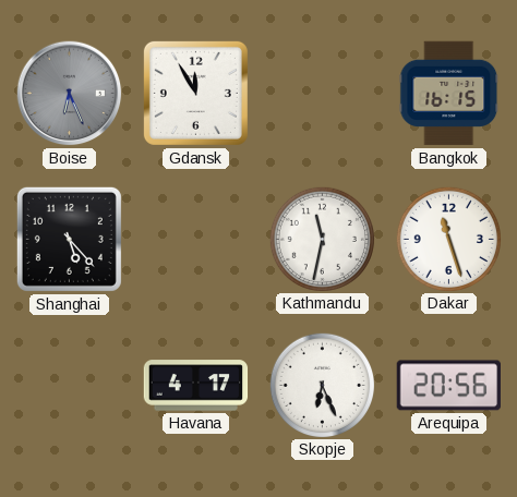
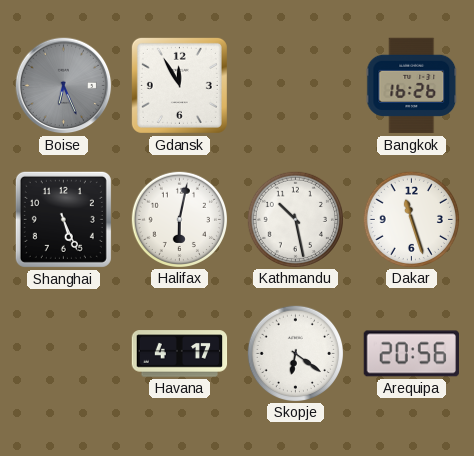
Bangkok: 16:15 -> 16:26
Shanghai: 5:23 -> 5:26
Halifax: none -> 6:02
Kathmandu: 11:32 -> 10:28
Skopje: 6:26 -> 6:21
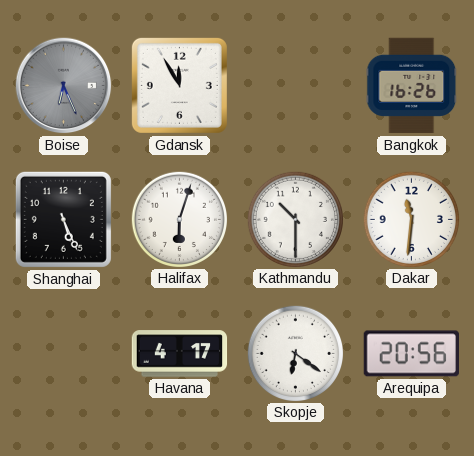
Halifax: 6:02 -> 6:03
Kathmandu: 10:28 -> 10:30
Dakar: 11:27 -> 11:31
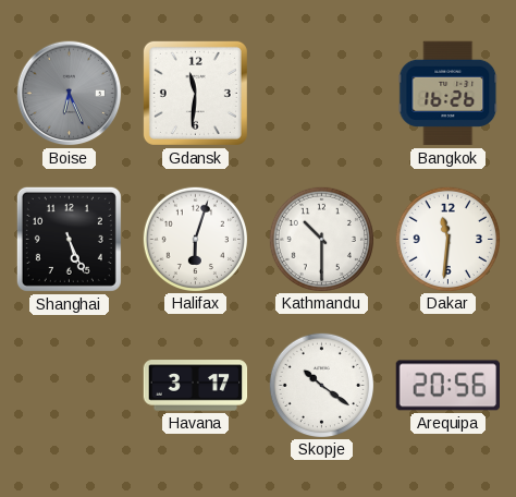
Gdansk: 11:55 -> 11:31
Havana: 4:17 -> 3:17
Skopje: 6:21 -> 10:21
